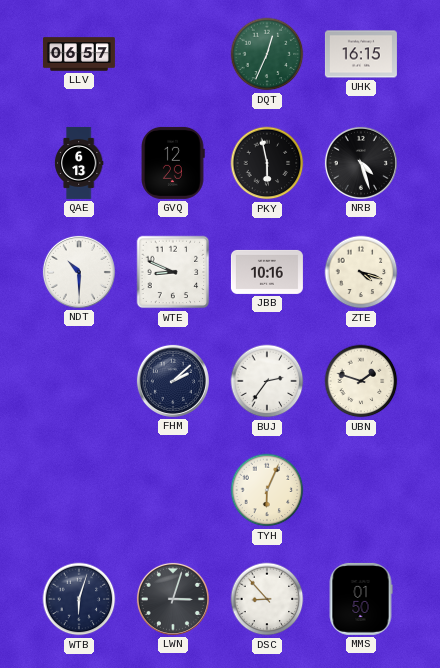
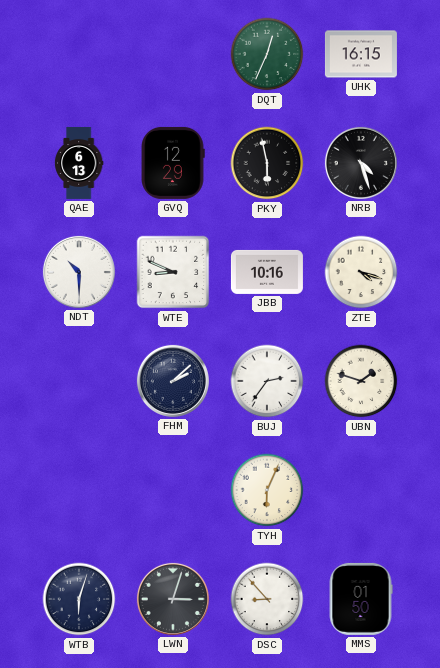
LLV: 06:57 -> none
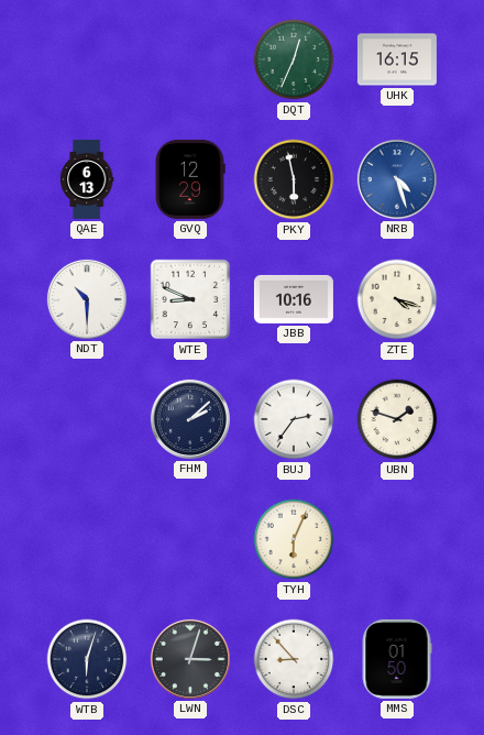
NRB dial: black -> blue
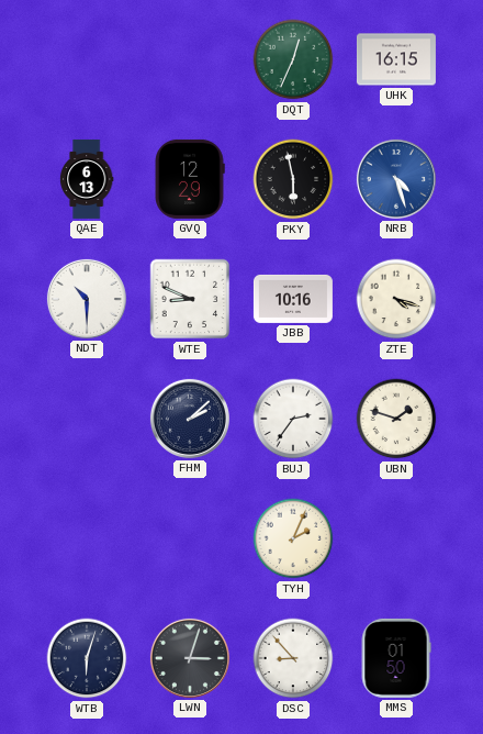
TYH: 6:04 -> 2:04
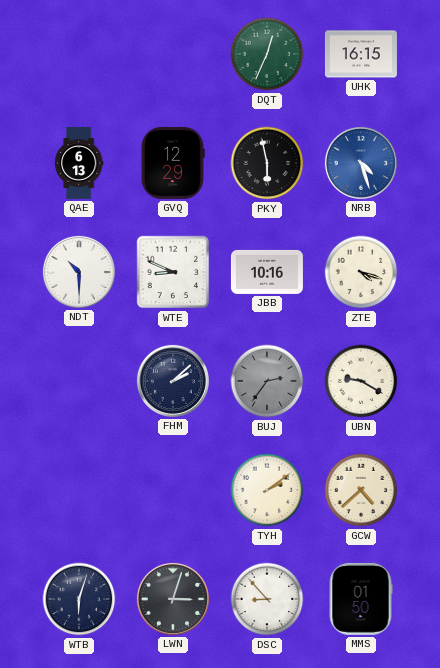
BUJ dial: white -> grey
UBN: 1:48 -> 9:20
TYH: 2:04 -> 2:09
GCW: none -> 4:38
